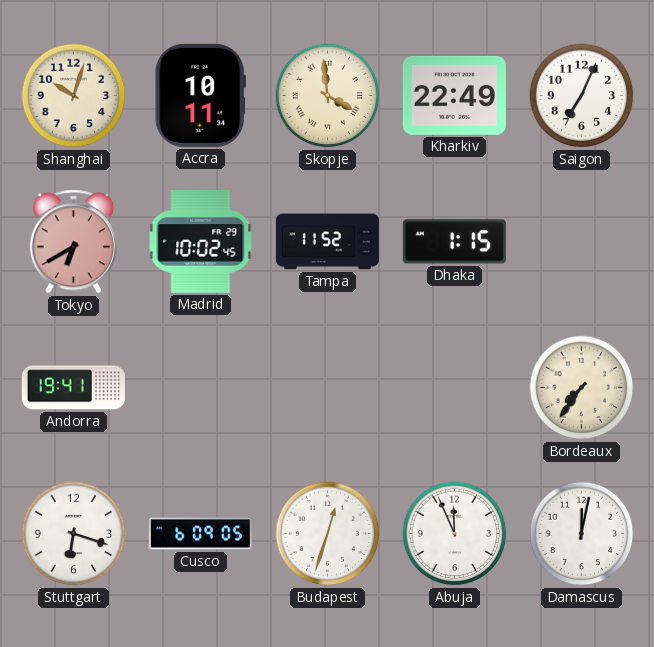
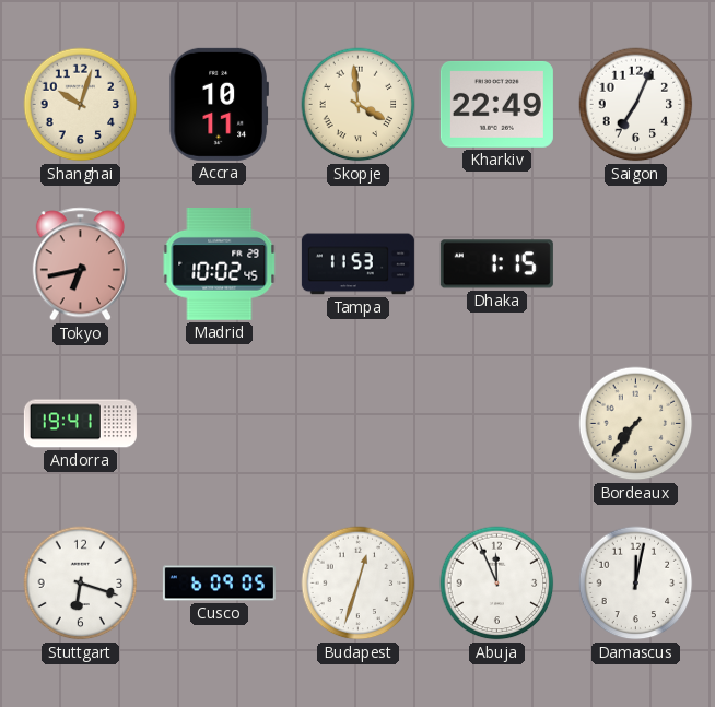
Tokyo: 6:40 -> 6:43
Tampa: 11:52 -> 11:53
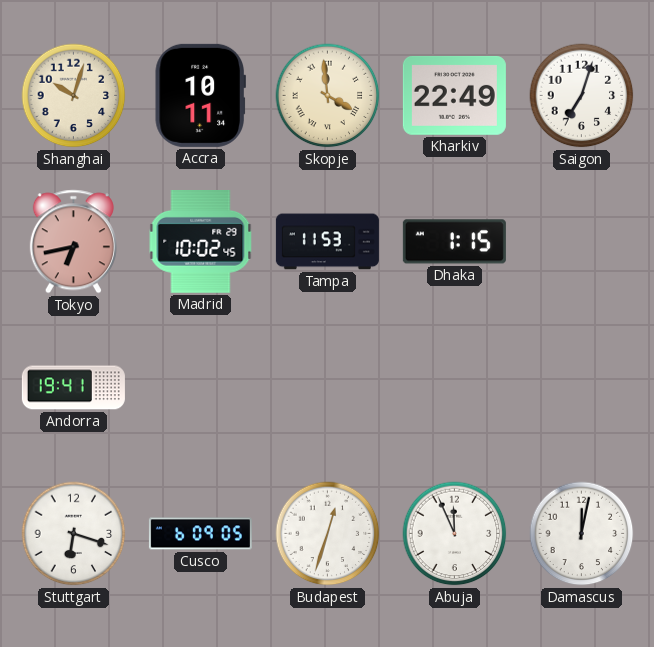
Saigon: 7:04 -> 7:03
Bordeaux: 7:36 -> none
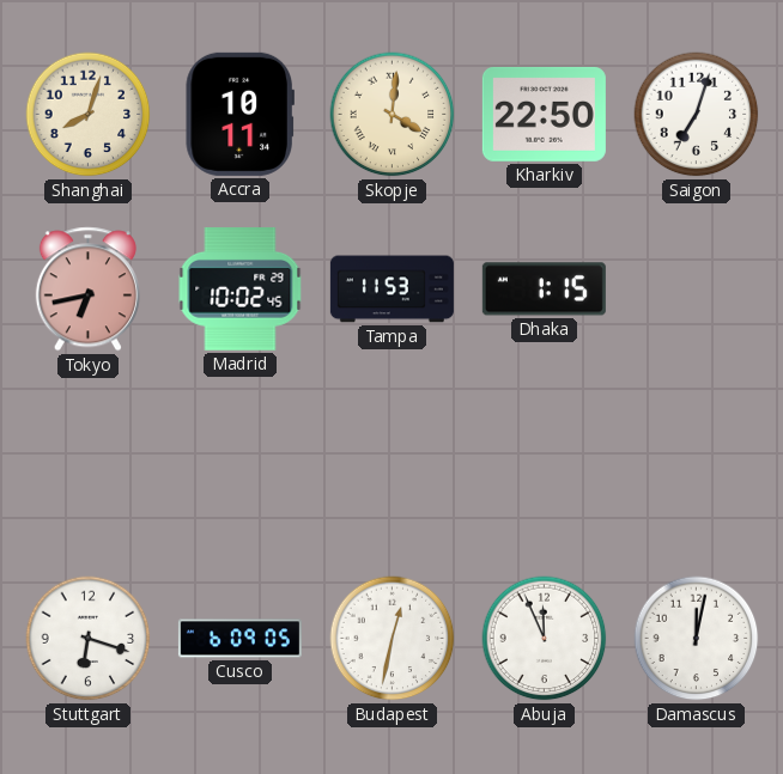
Shanghai: 10:03 -> 8:03
Skopje: 3:59 -> 4:01
Kharkiv: 22:49 -> 22:50
Andorra: 19:41 -> none
Budapest: 12:33 -> 12:32
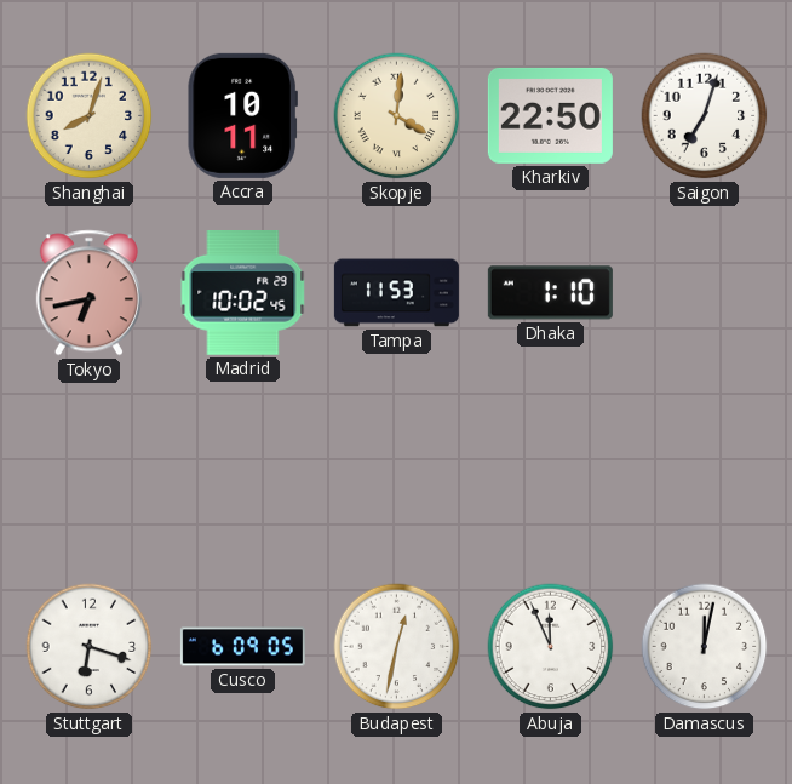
Dhaka: 1:15 -> 1:10
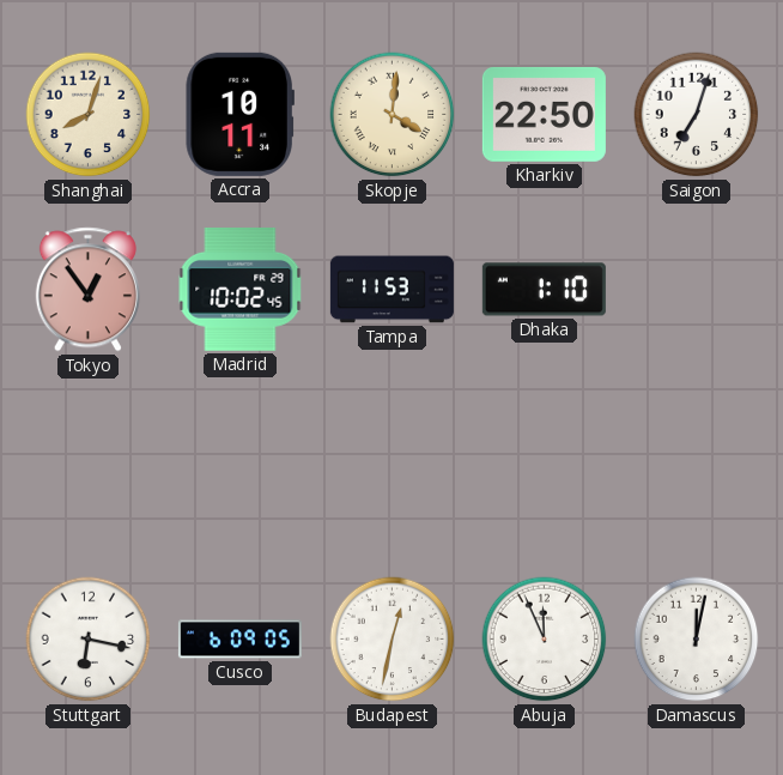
Tokyo: 6:43 -> 12:54
Stuttgart: 6:18 -> 6:17
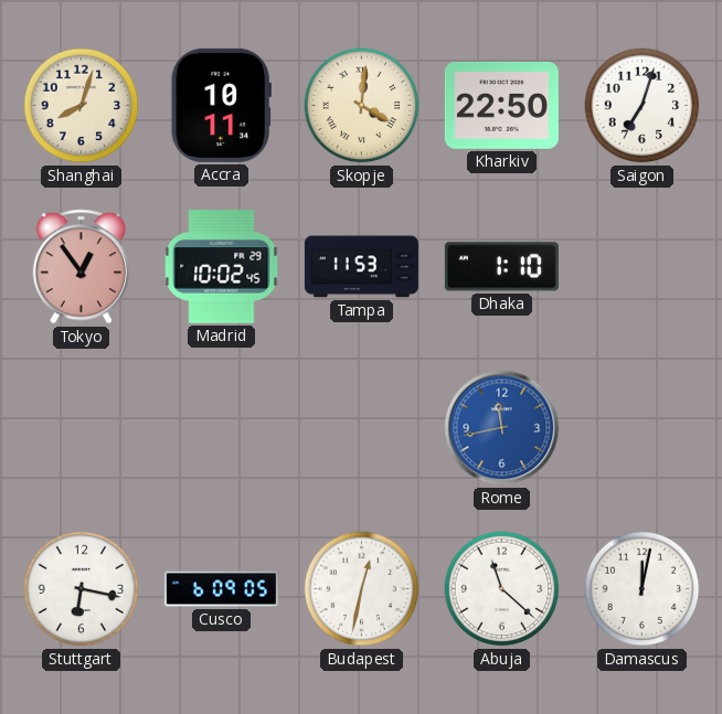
Rome: none -> 11:43
Abuja: 11:56 -> 11:22
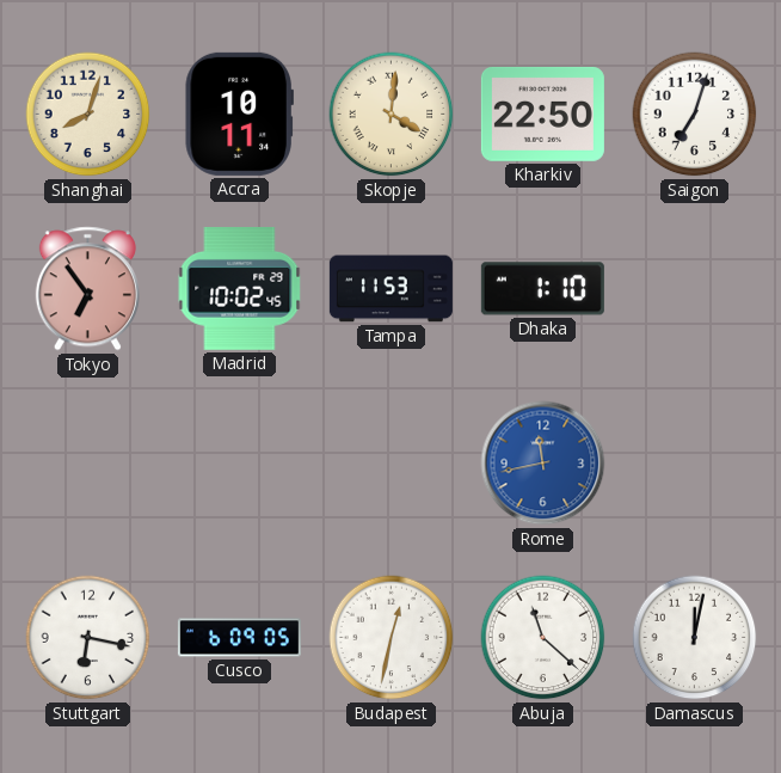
Tokyo: 12:54 -> 6:54
